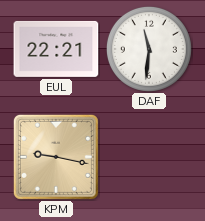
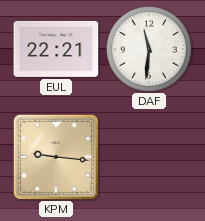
KPM: 9:17 -> 9:16
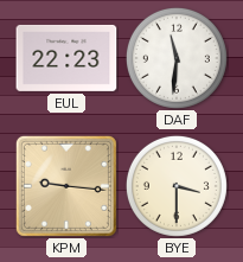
EUL: 22:21 -> 22:23
BYE: none -> 3:30
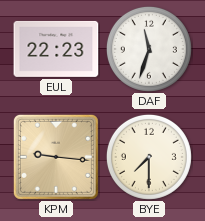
DAF: 11:31 -> 11:33
BYE: 3:30 -> 7:30
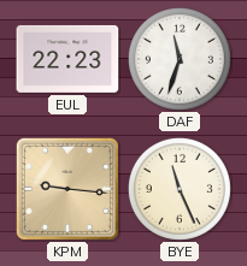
BYE: 7:30 -> 11:26
